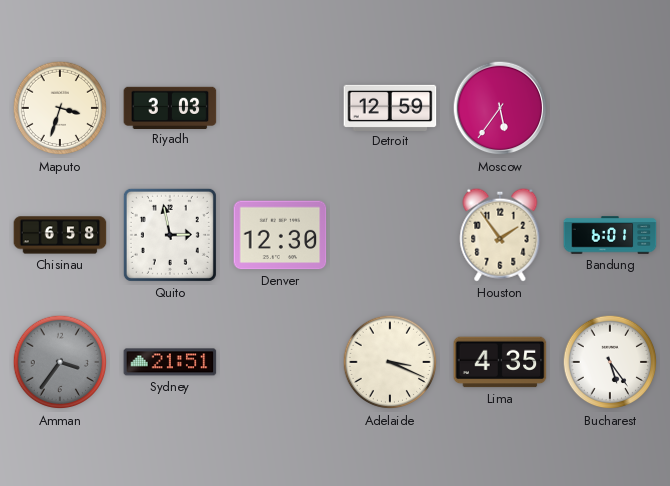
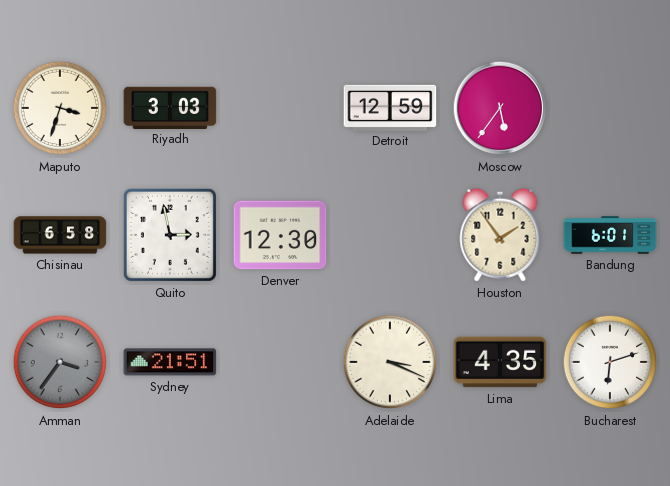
Bucharest: 5:24 -> 6:12
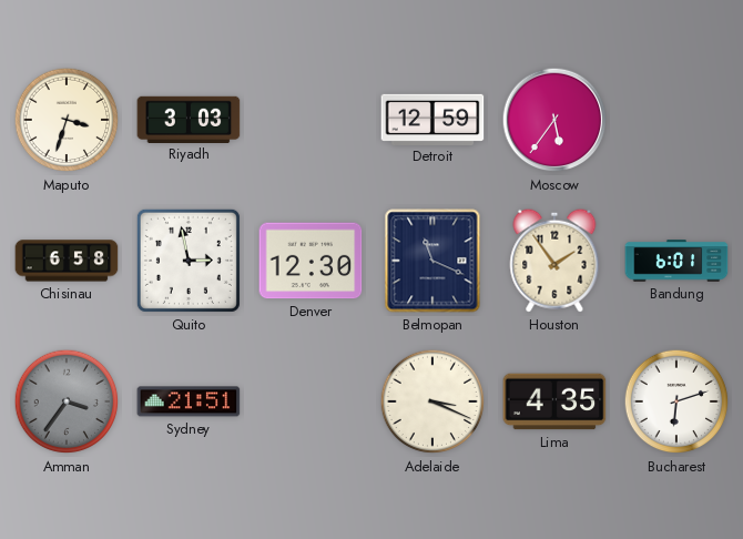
Belmopan: none -> 11:19
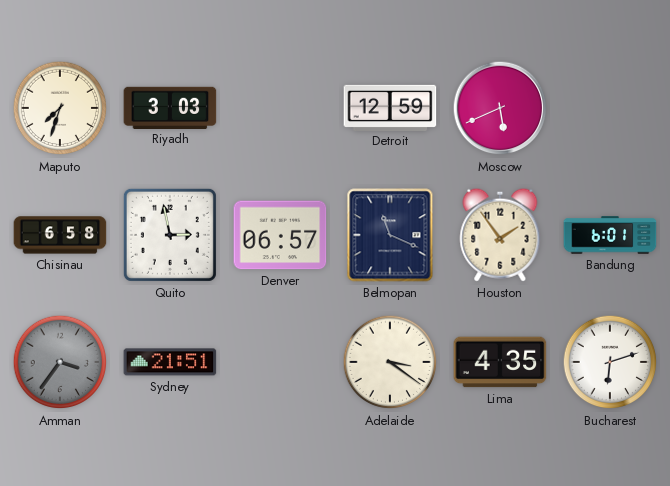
Maputo: 3:33 -> 7:33
Moscow: 5:36 -> 5:41
Denver: 12:30 -> 06:57
Adelaide: 3:19 -> 3:21
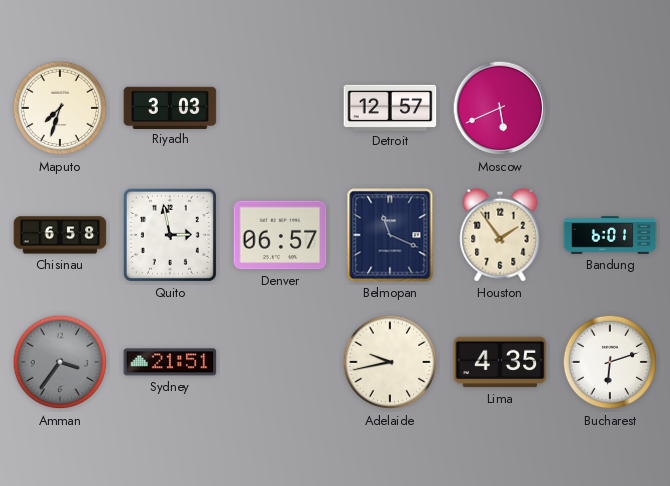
Detroit: 12:59 -> 12:57
Adelaide: 3:21 -> 9:43
